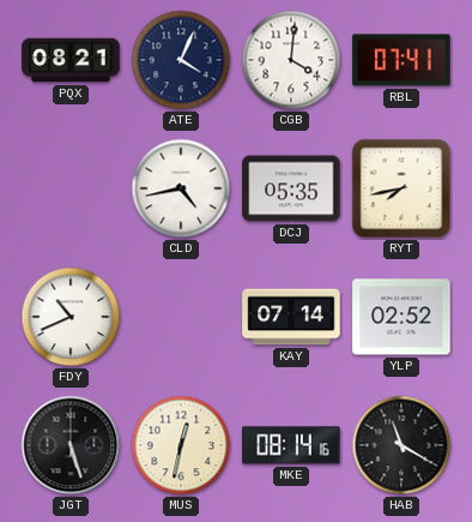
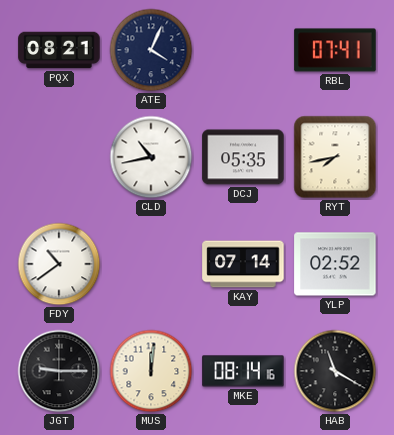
CGB: 4:01 -> none
CLD: 4:43 -> 10:43
FDY: 10:41 -> 10:39
JGT: 5:27 -> 9:15
MUS: 12:32 -> 12:01
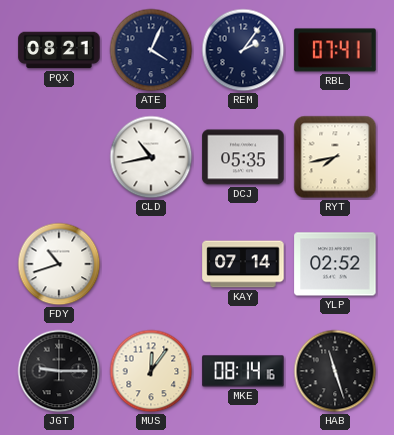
REM: none -> 2:06
FDY: 10:39 -> 10:42
MUS: 12:01 -> 12:06
HAB: 11:20 -> 11:27
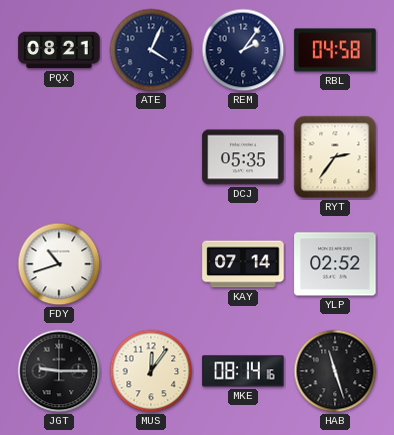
RBL: 07:41 -> 04:58
CLD: 10:43 -> none
RYT: 7:43 -> 2:36
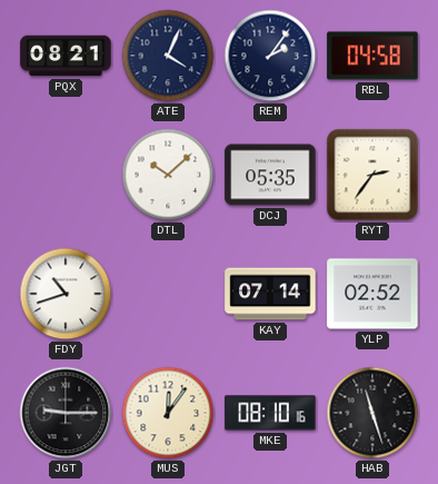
DTL: none -> 10:08
MKE: 08:14 -> 08:10
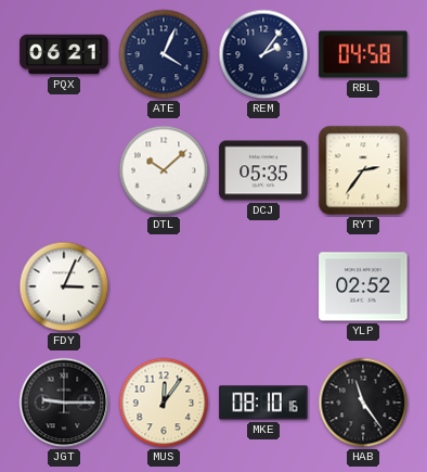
PQX: 08:21 -> 06:21
FDY: 10:42 -> 3:04
KAY: 07:14 -> none
HAB: 11:27 -> 11:24
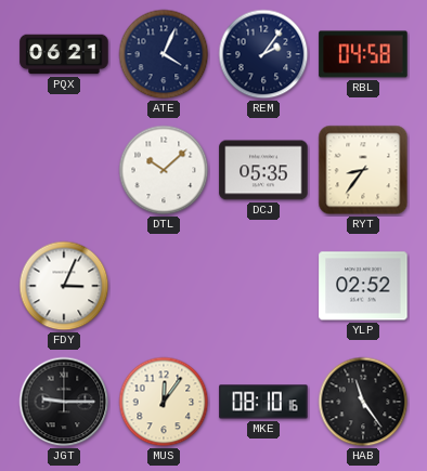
RYT: 2:36 -> 8:36
